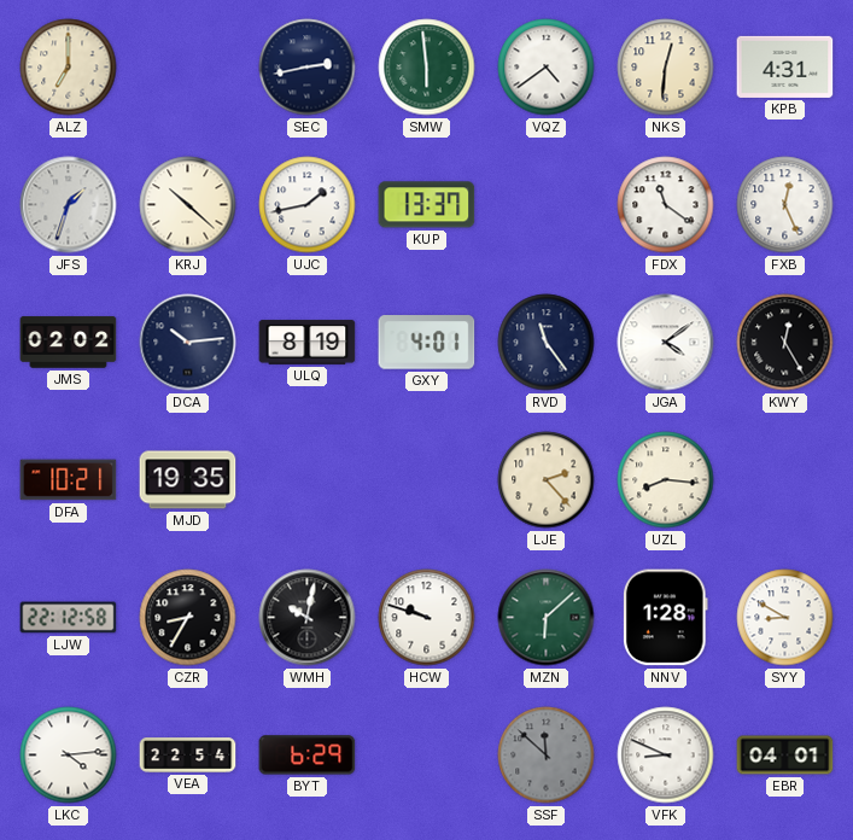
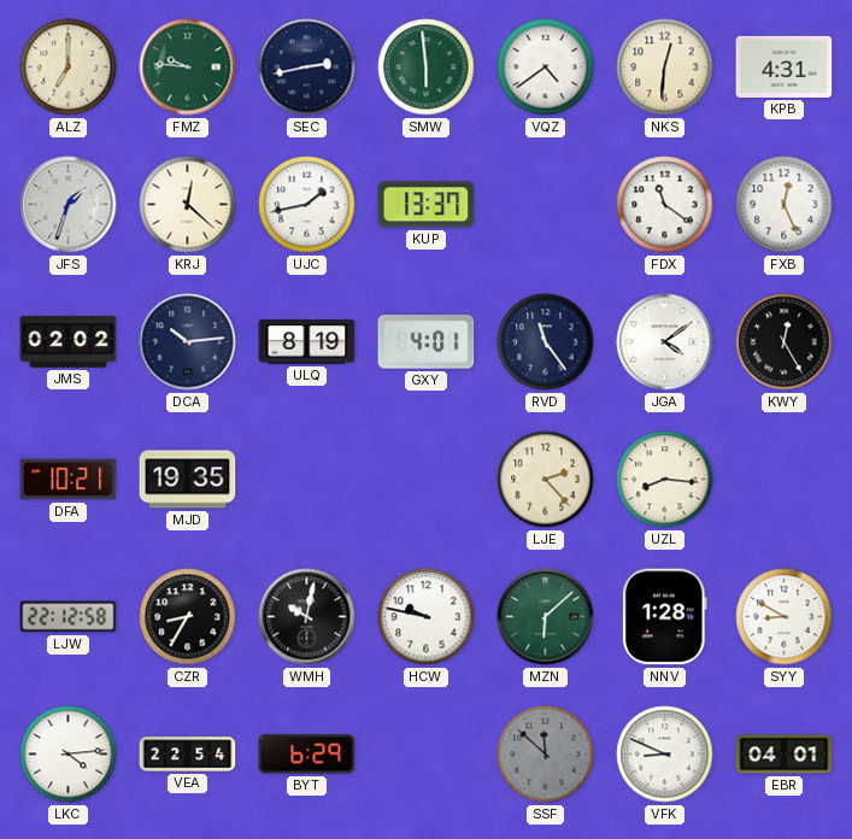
FMZ: none -> 9:46
KRJ: 10:22 -> 12:22
HCW: 9:48 -> 9:47
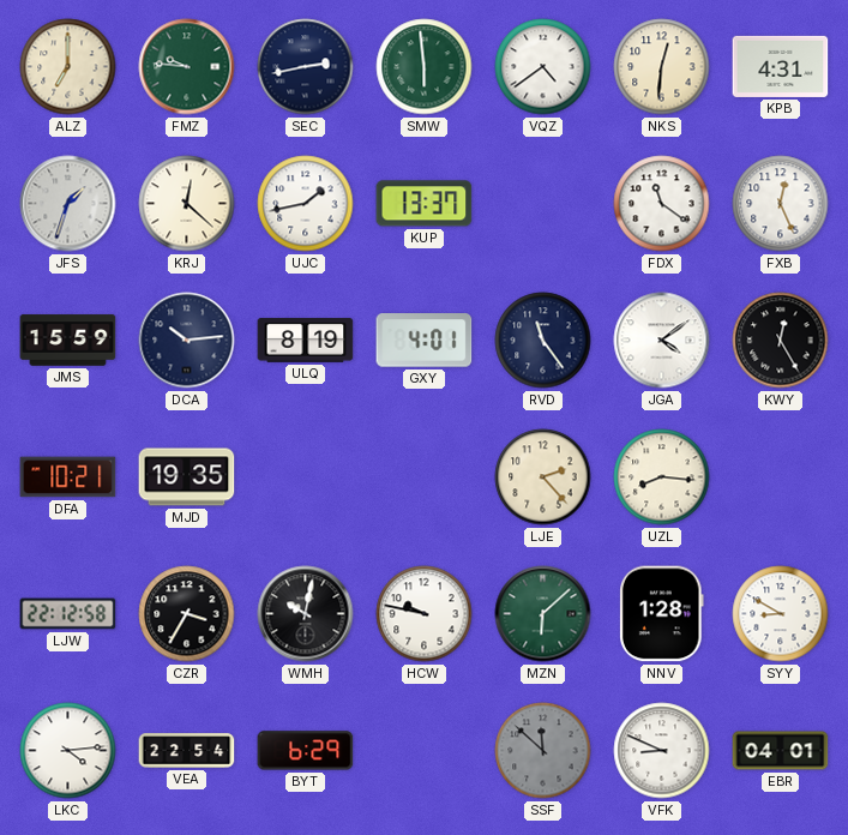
JMS: 02:02 -> 15:59
CZR: 8:35 -> 3:35
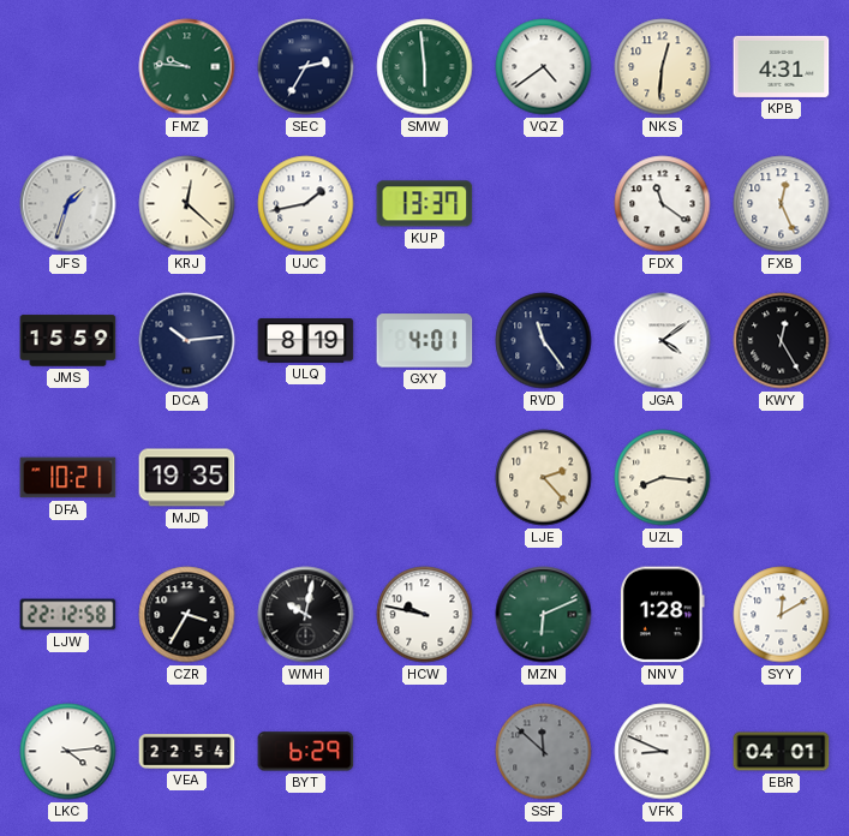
ALZ: 7:00 -> none
SEC: 2:43 -> 2:35
MZN: 6:08 -> 6:11
SYY: 8:50 -> 12:10
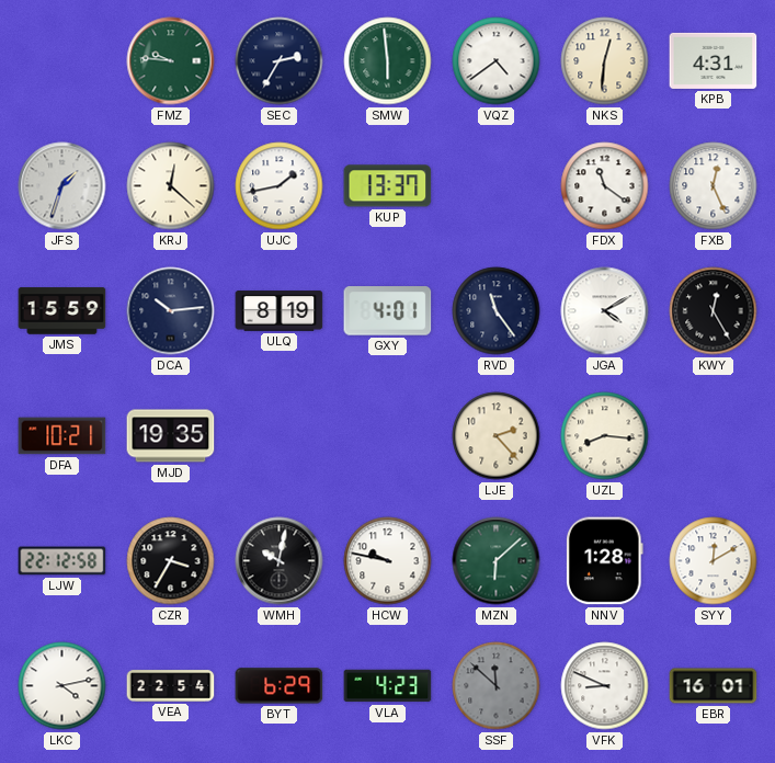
JGA: 4:09 -> 4:10
MZN: 6:11 -> 6:08
LKC: 4:14 -> 4:13
VLA: none -> 4:23
EBR: 04:01 -> 16:01
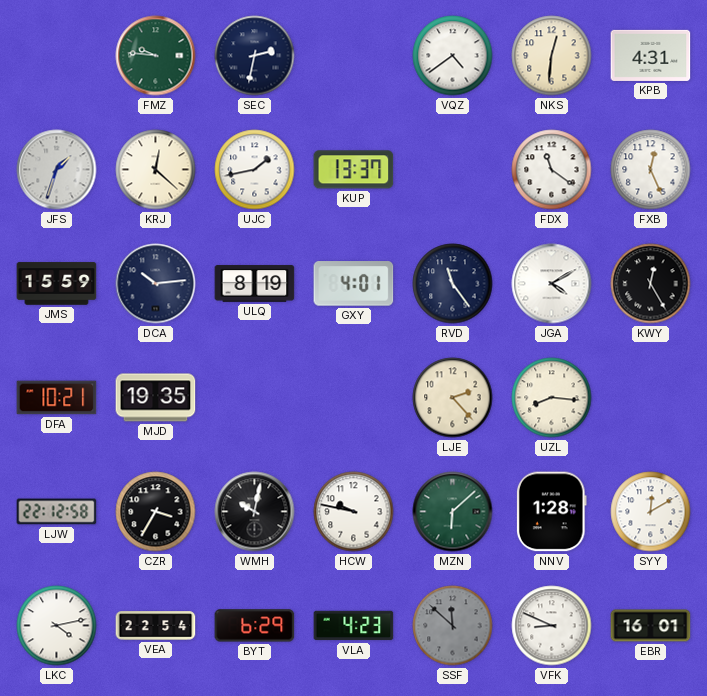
SEC: 2:35 -> 2:32
SMW: 5:59 -> none
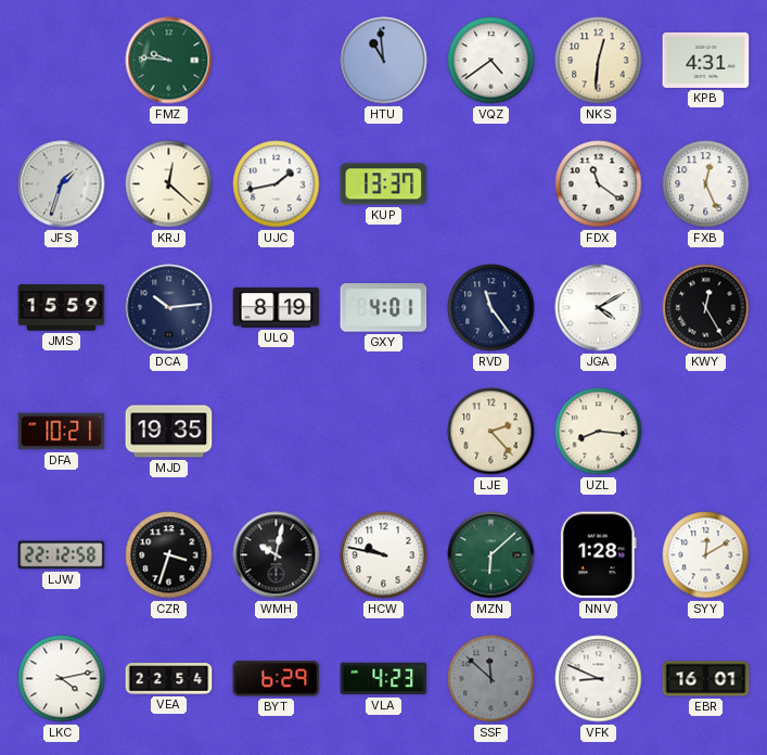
SEC: 2:32 -> none
HTU: none -> 10:59
CZR: 3:35 -> 3:33
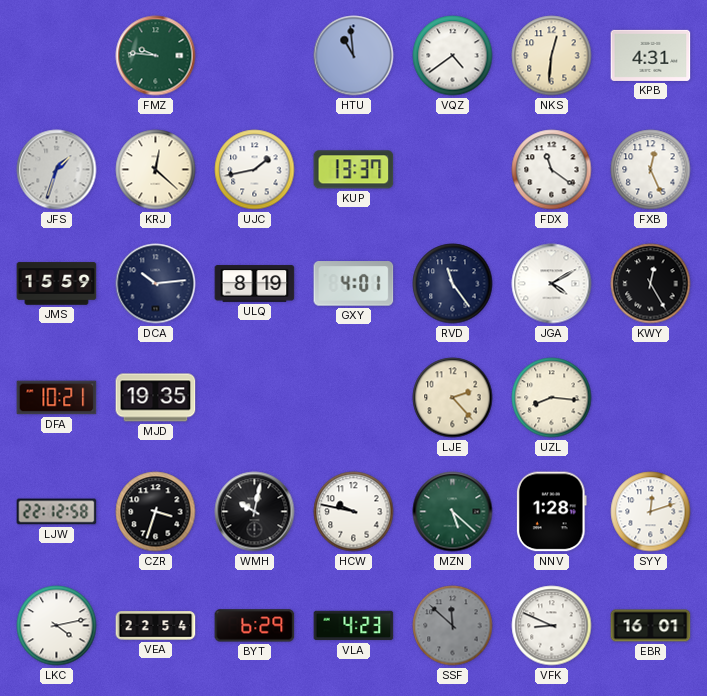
MZN: 6:08 -> 5:22
SYY: 12:10 -> 12:12
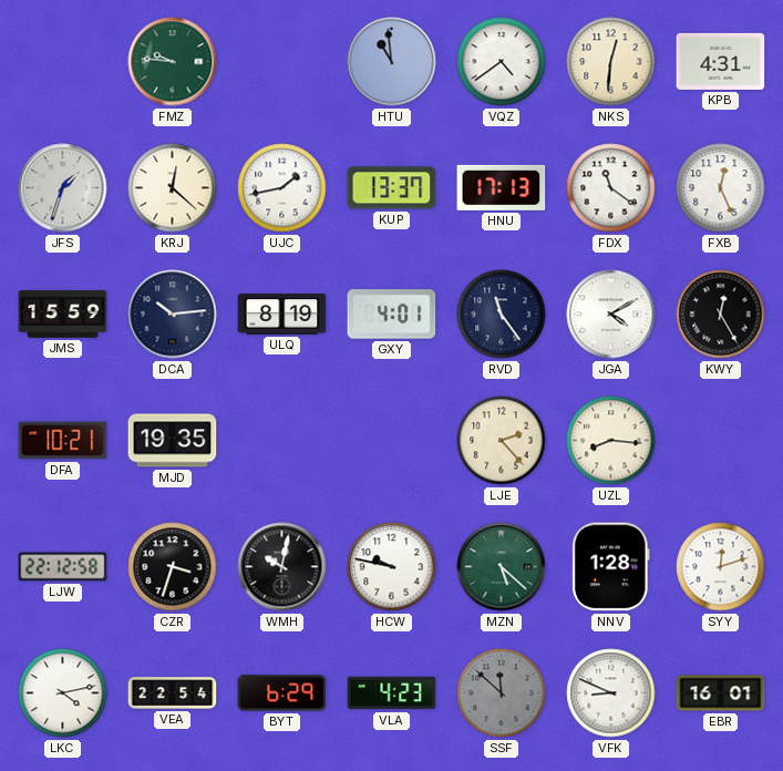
HNU: none -> 17:13
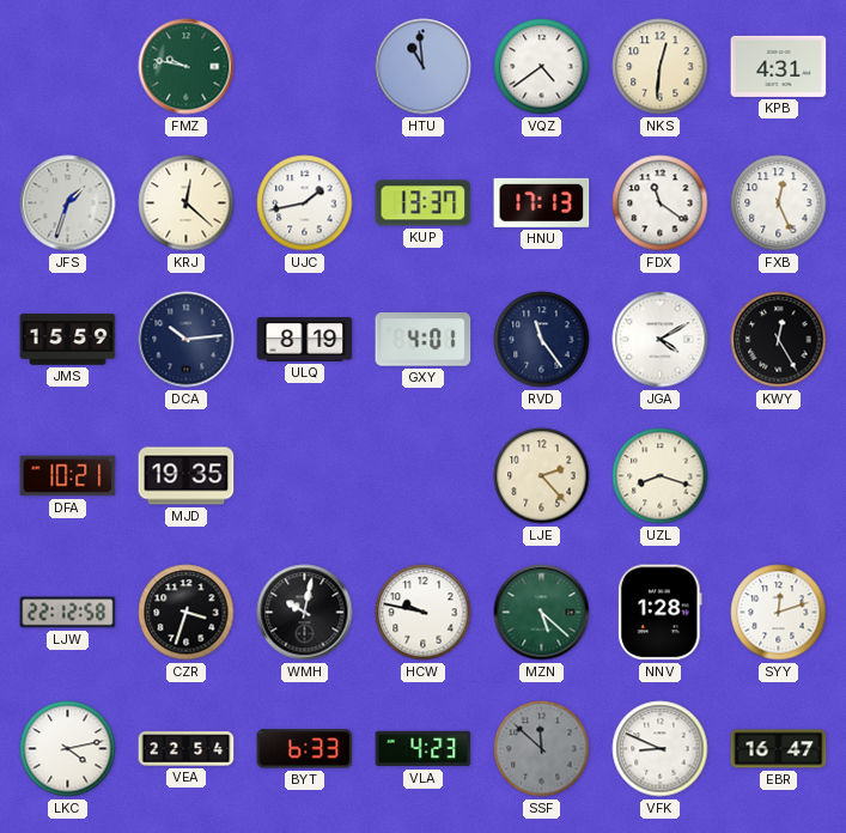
FMZ: 9:46 -> 9:47
UZL: 8:16 -> 8:18
BYT: 6:29 -> 6:33
EBR: 16:01 -> 16:47
